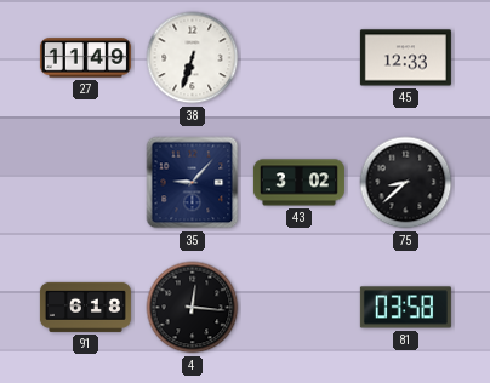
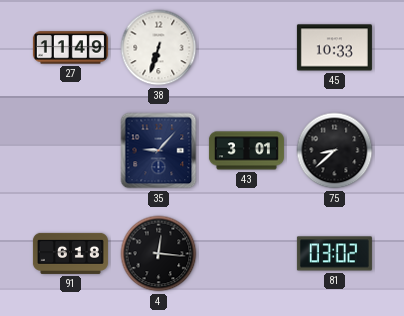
45: 12:33 -> 10:33
43: 3:02 -> 3:01
81: 03:58 -> 03:02
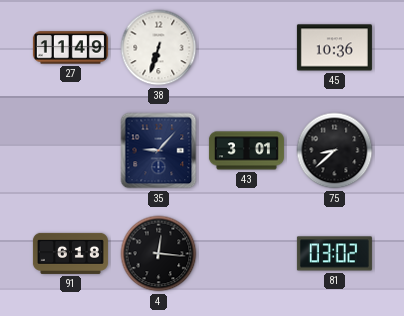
45: 10:33 -> 10:36
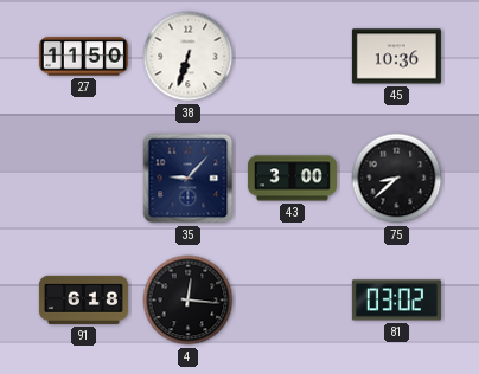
27: 11:49 -> 11:50
43: 3:01 -> 3:00
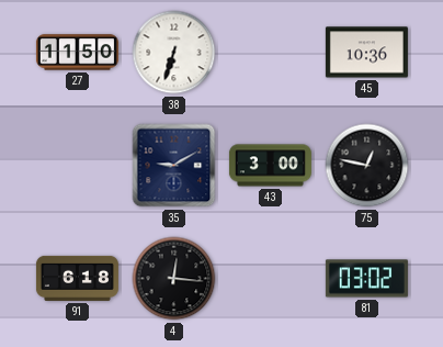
35: 9:07 -> 9:10
75: 8:38 -> 12:47
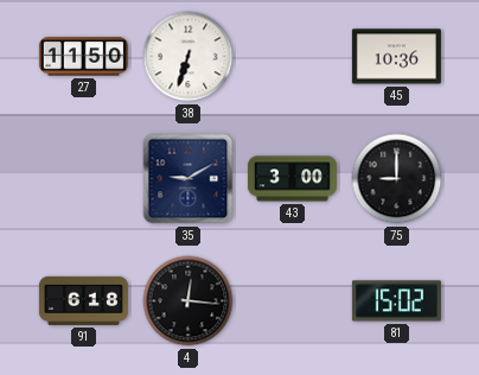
75: 12:47 -> 9:00
81: 03:02 -> 15:02
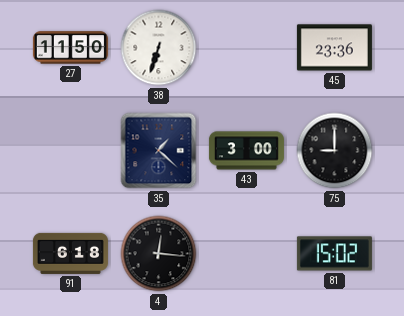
45: 10:36 -> 23:36
35: 9:10 -> 1:22
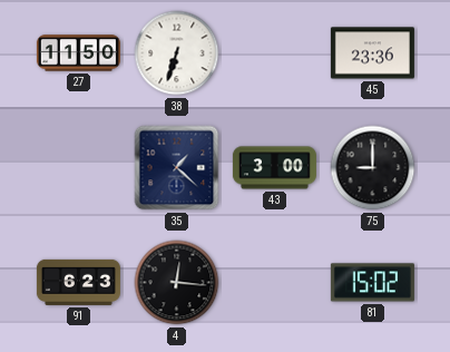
91: 6:18 -> 6:23
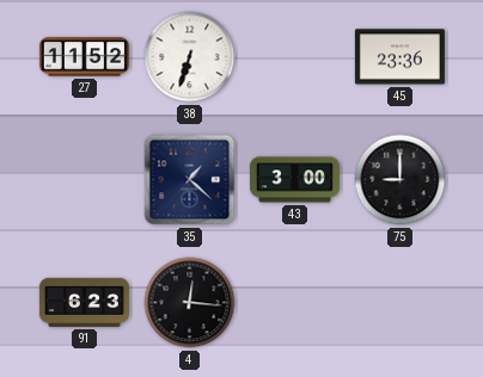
27: 11:50 -> 11:52
81: 15:02 -> none
